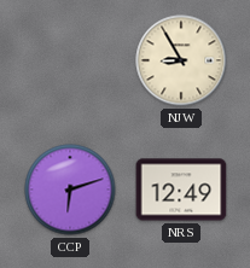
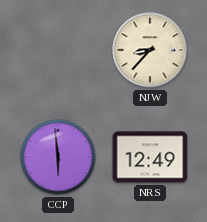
NJW: 8:55 -> 8:37
CCP: 6:12 -> 5:59
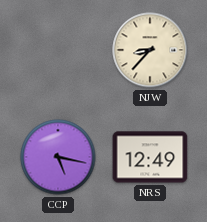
CCP: 5:59 -> 5:17
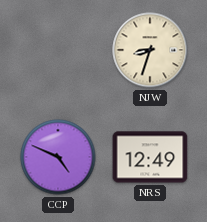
NJW: 8:37 -> 8:33
CCP: 5:17 -> 4:49
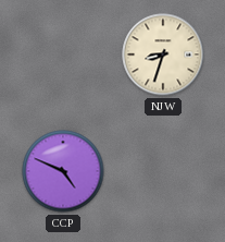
NRS: 12:49 -> none
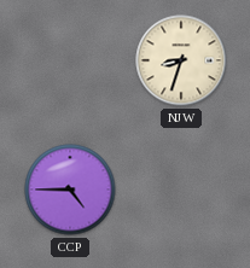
CCP: 4:49 -> 4:45
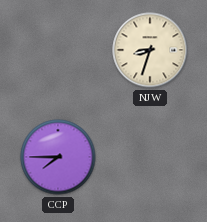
CCP: 4:45 -> 7:45
